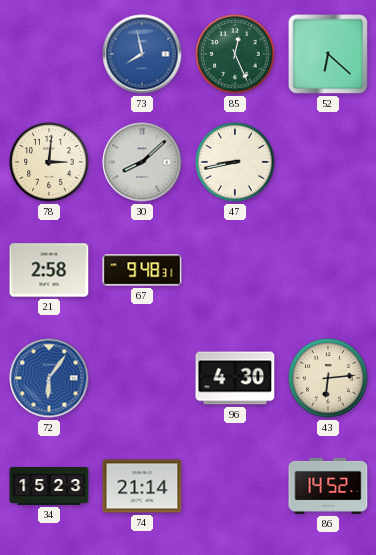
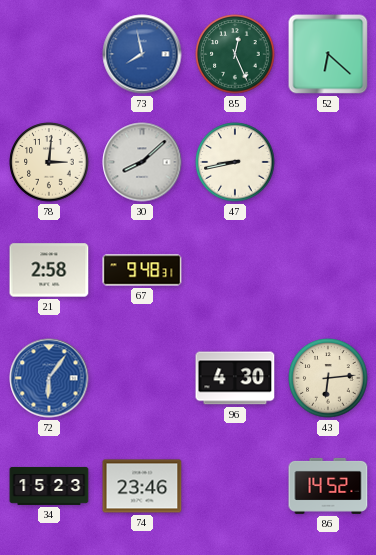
74: 21:14 -> 23:46
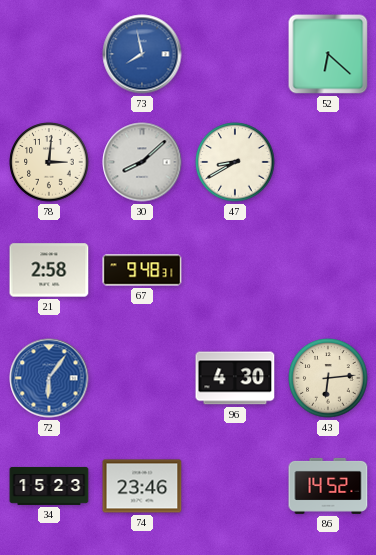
85: 12:26 -> none
47: 8:43 -> 8:40
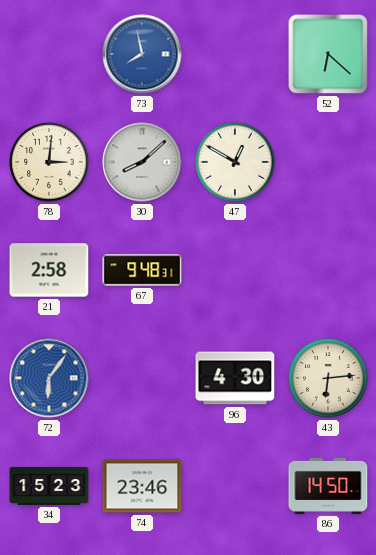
47: 8:40 -> 12:50
86: 14:52 -> 14:50
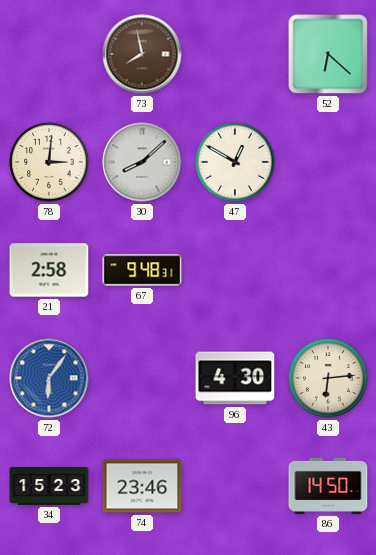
73 dial: blue -> brown
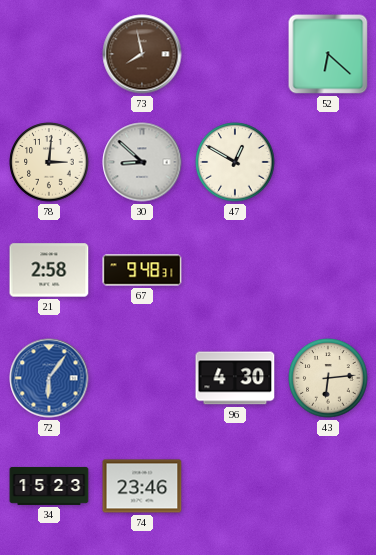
30: 8:08 -> 8:52
86: 14:50 -> none
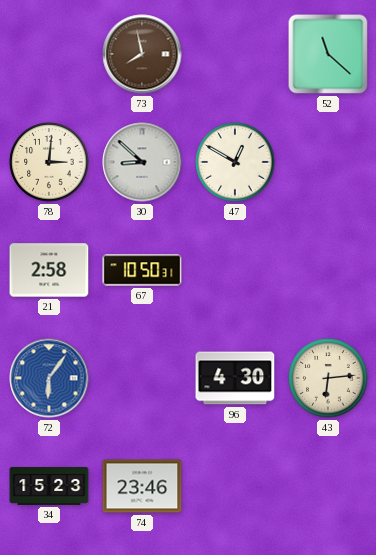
52: 6:22 -> 11:22
67: 9:48 -> 10:50
